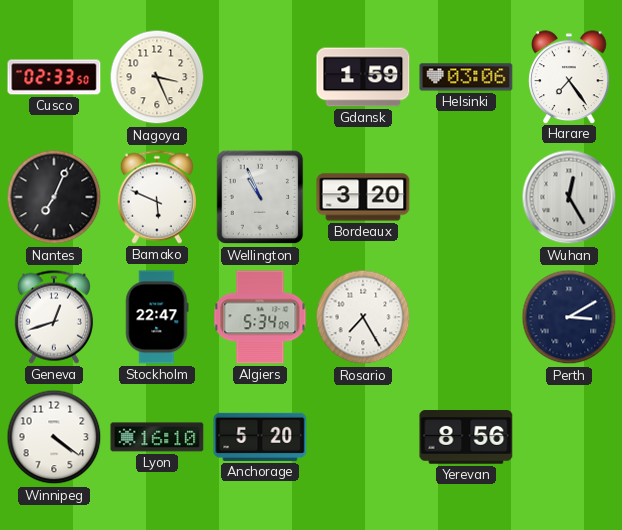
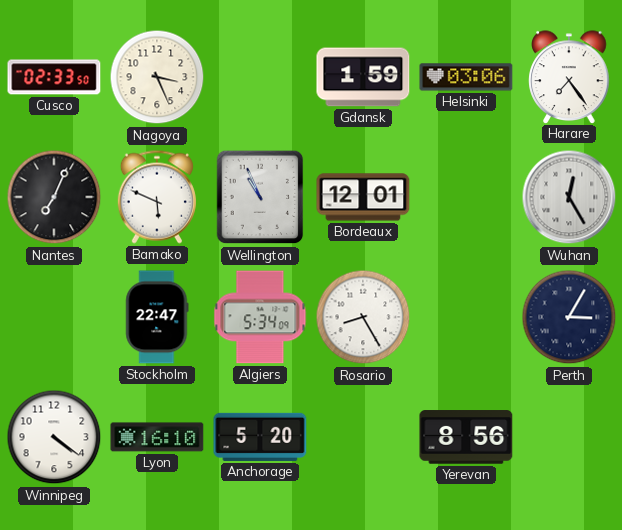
Bordeaux: 3:20 -> 12:01
Geneva: 12:42 -> none
Rosario: 7:25 -> 8:25
Perth: 3:10 -> 3:05
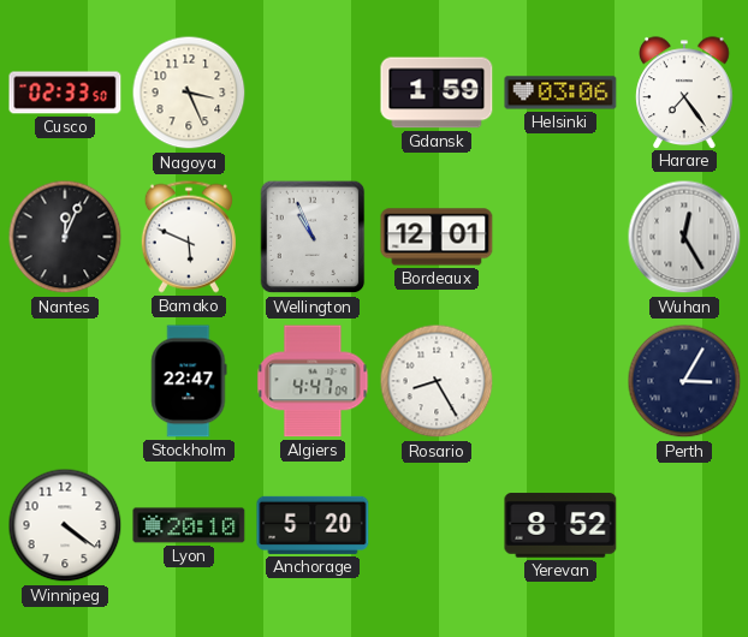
Nantes: 7:04 -> 12:04
Algiers: 5:34 -> 4:47
Lyon: 16:10 -> 20:10
Yerevan: 8:56 -> 8:52
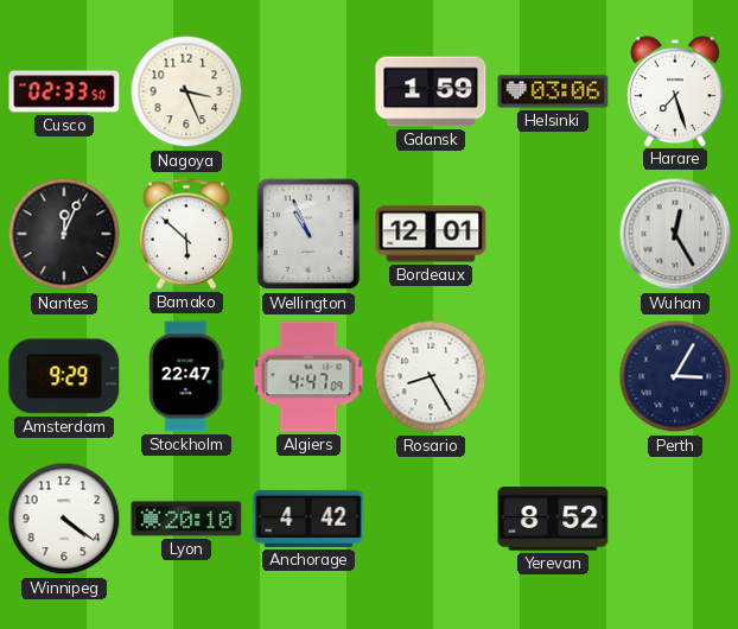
Harare: 7:24 -> 7:27
Bamako: 5:49 -> 5:52
Amsterdam: none -> 9:29
Anchorage: 5:20 -> 4:42
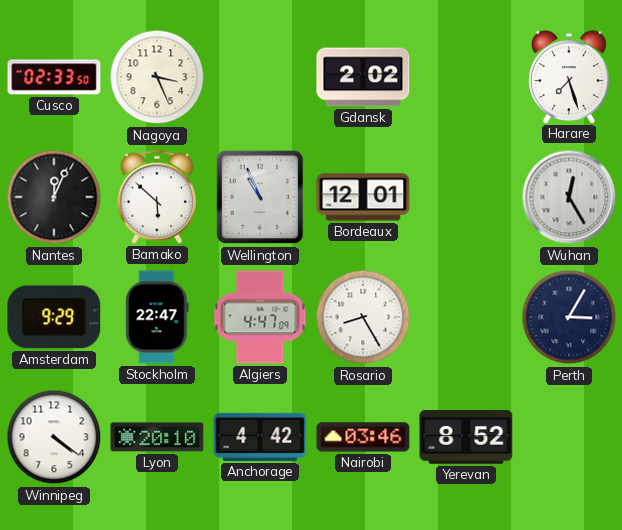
Gdansk: 1:59 -> 2:02
Helsinki: 03:06 -> none
Nairobi: none -> 03:46
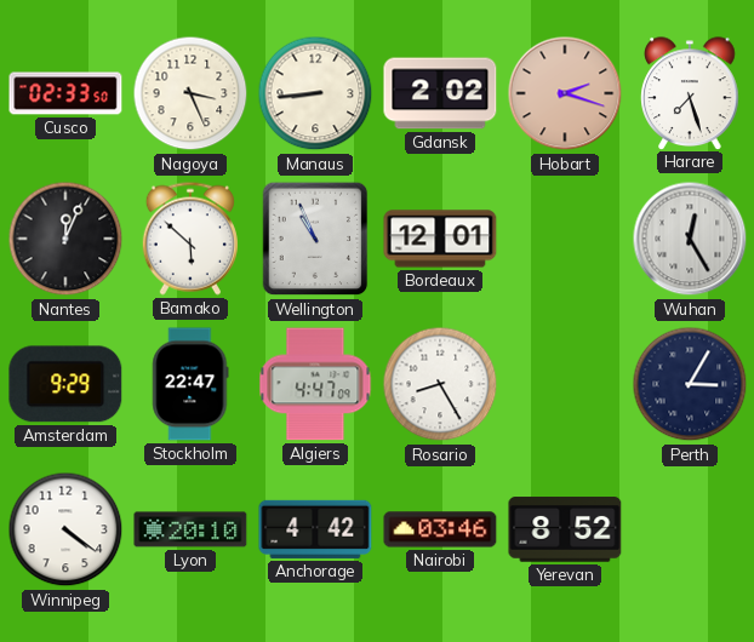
Manaus: none -> 8:44
Hobart: none -> 2:18
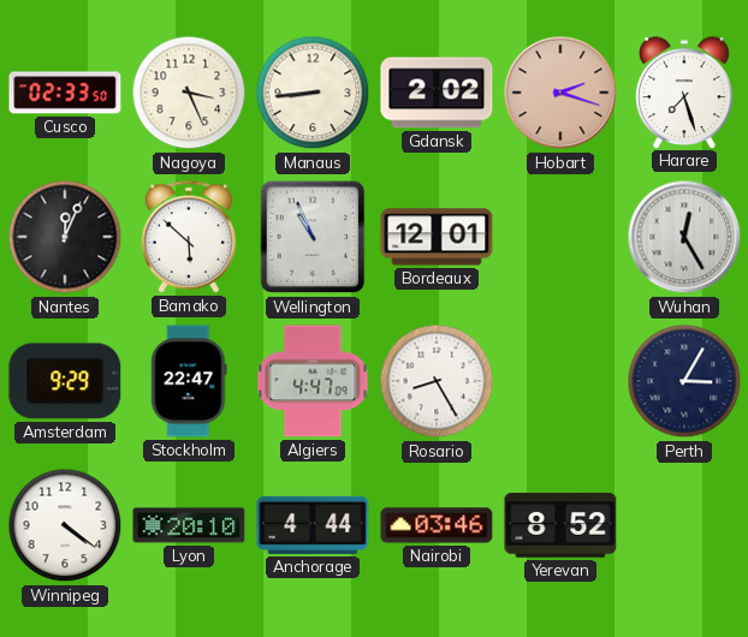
Anchorage: 4:42 -> 4:44
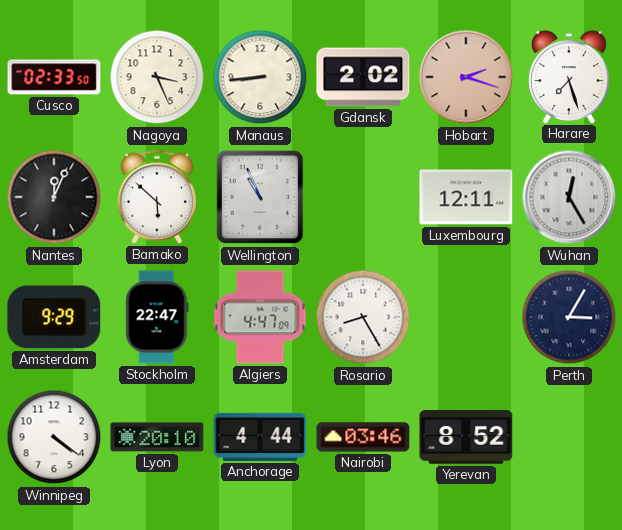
Bordeaux: 12:01 -> none
Luxembourg: none -> 12:11
